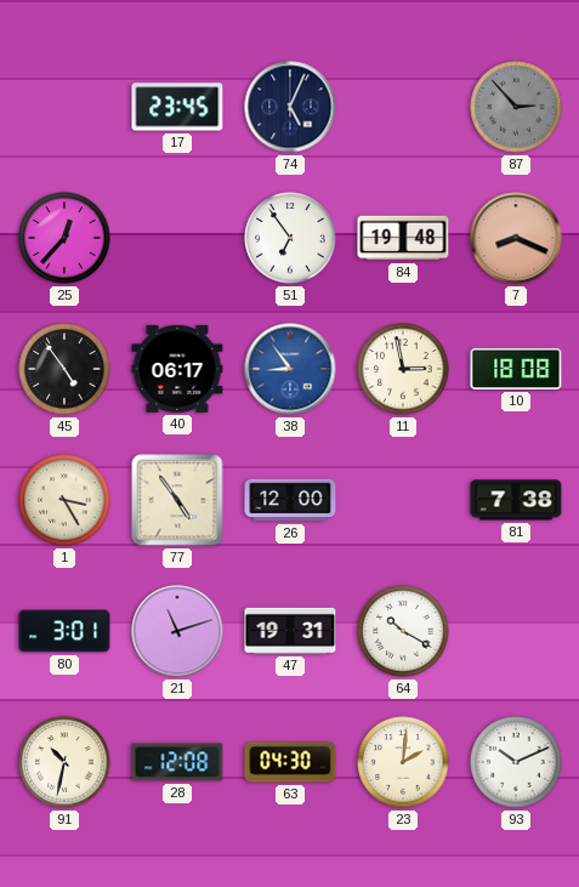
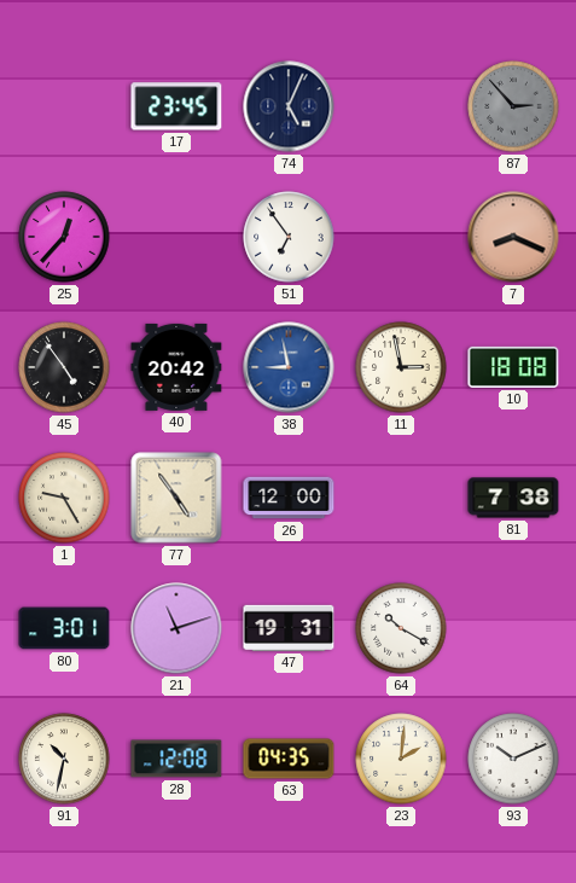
84: 19:48 -> none
40: 06:17 -> 20:42
38: 8:54 -> 8:58
1: 3:25 -> 9:25
63: 04:30 -> 04:35
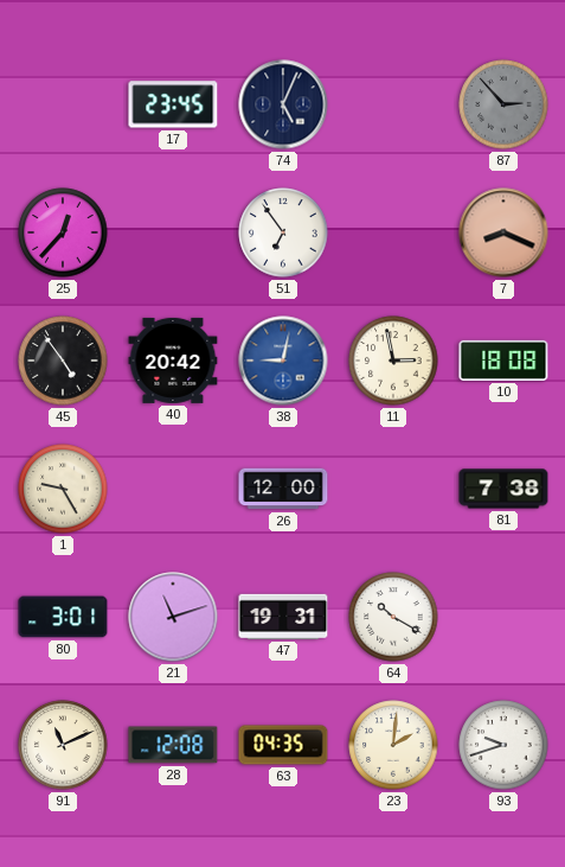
38: 8:58 -> 9:02
77: 4:54 -> none
91: 10:32 -> 11:11
93: 10:11 -> 9:42
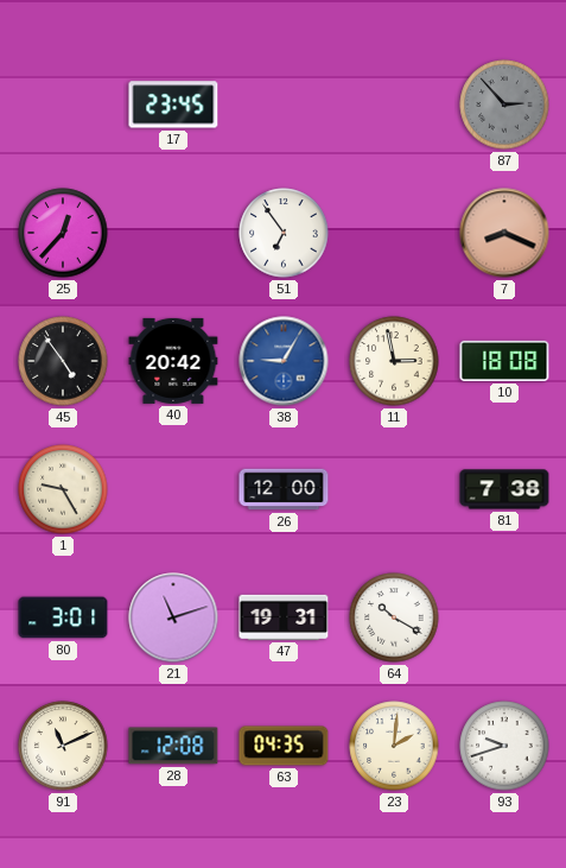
74: 5:04 -> none
38: 9:02 -> 9:05
